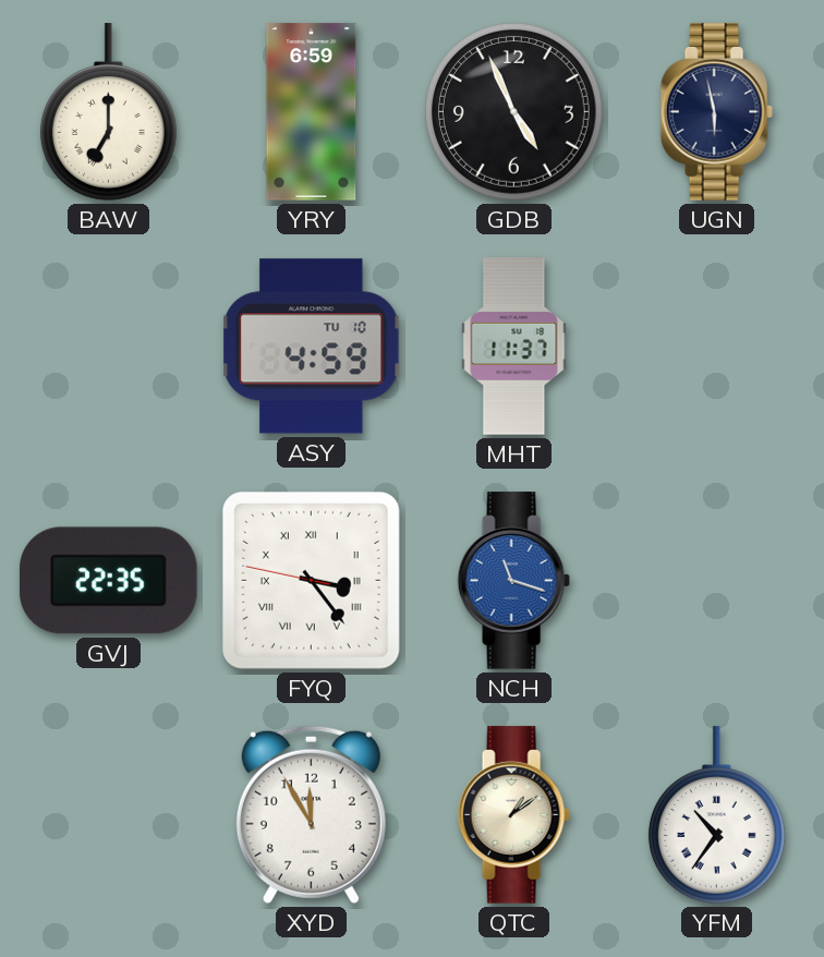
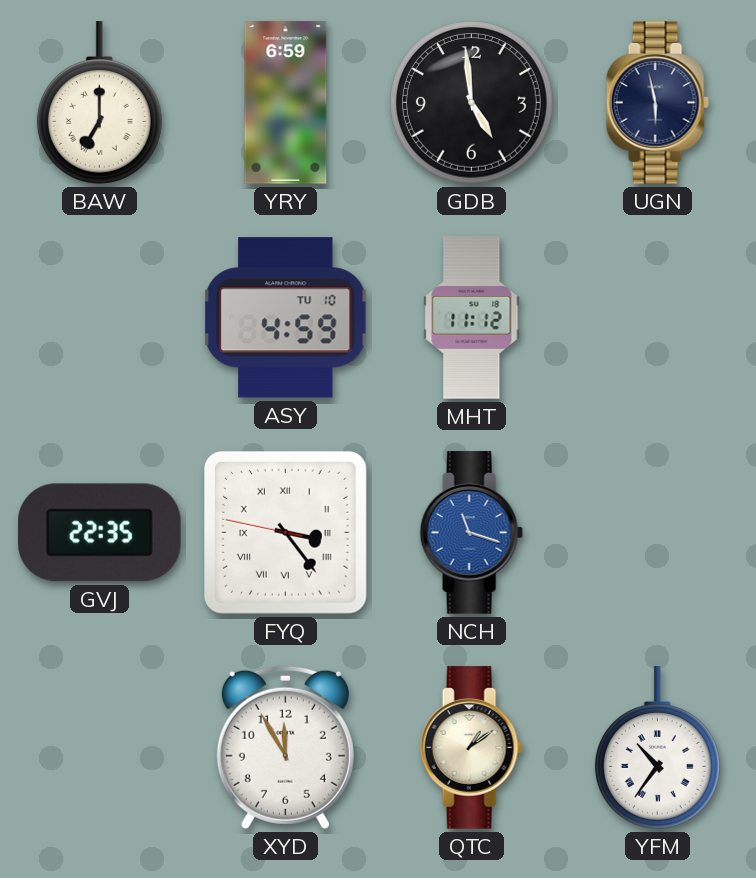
GDB: 4:56 -> 4:59
MHT: 11:37 -> 11:12
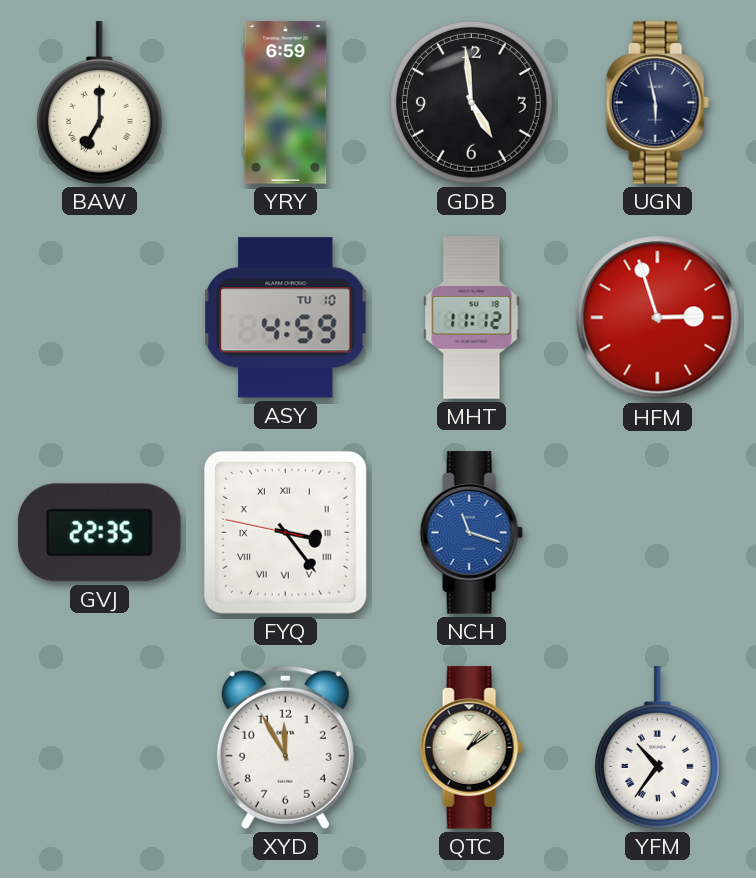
HFM: none -> 2:57
